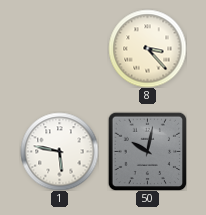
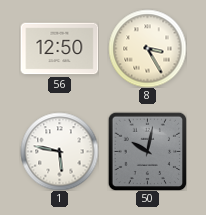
56: none -> 12:50
8: 3:23 -> 3:25
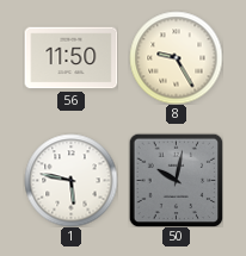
56: 12:50 -> 11:50
8: 3:25 -> 9:25
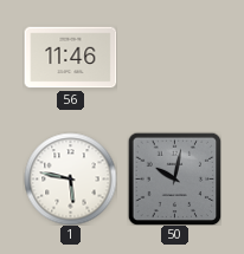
56: 11:50 -> 11:46
8: 9:25 -> none
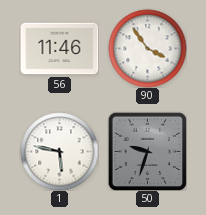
90: none -> 3:54
50: 10:02 -> 9:33
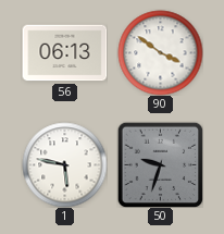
56: 11:46 -> 06:13
90: 3:54 -> 3:51
